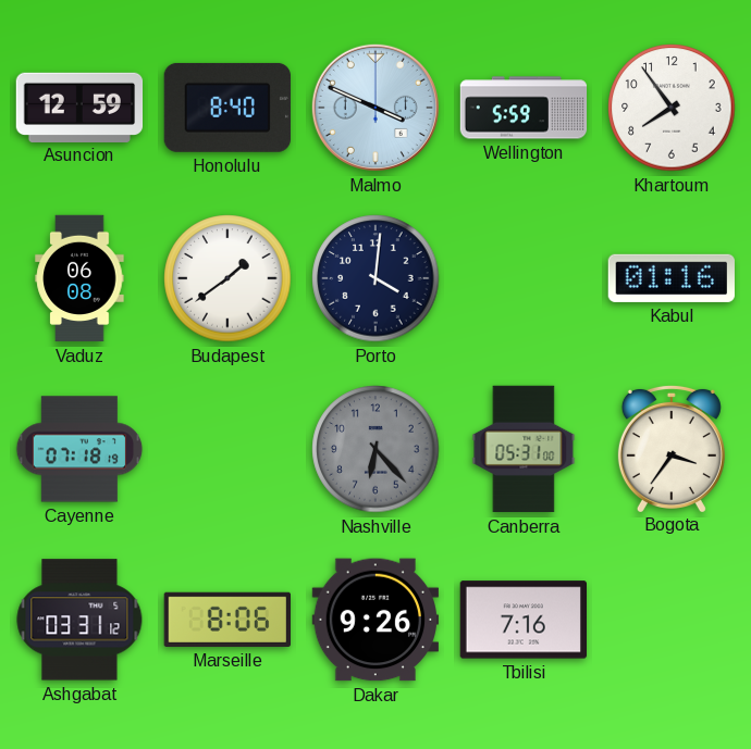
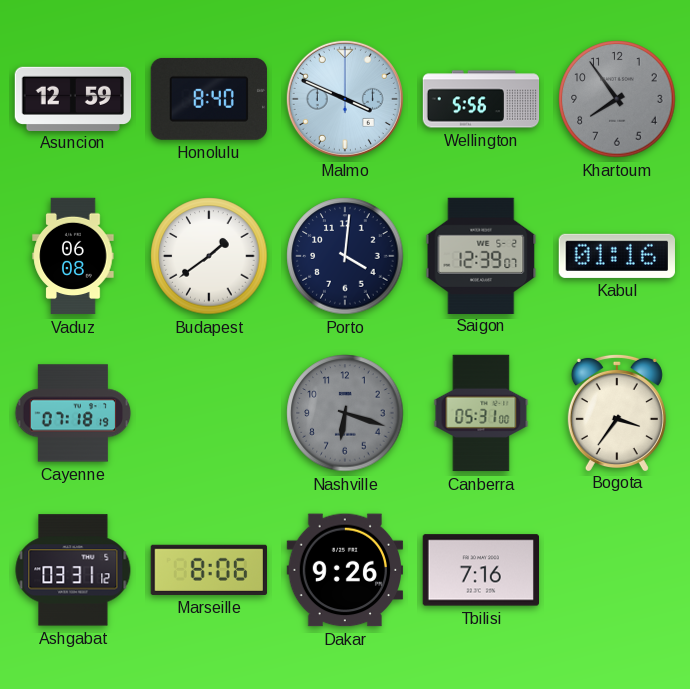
Wellington: 5:59 -> 5:56
Khartoum dial: white -> grey
Saigon: none -> 12:39
Nashville: 6:23 -> 6:18
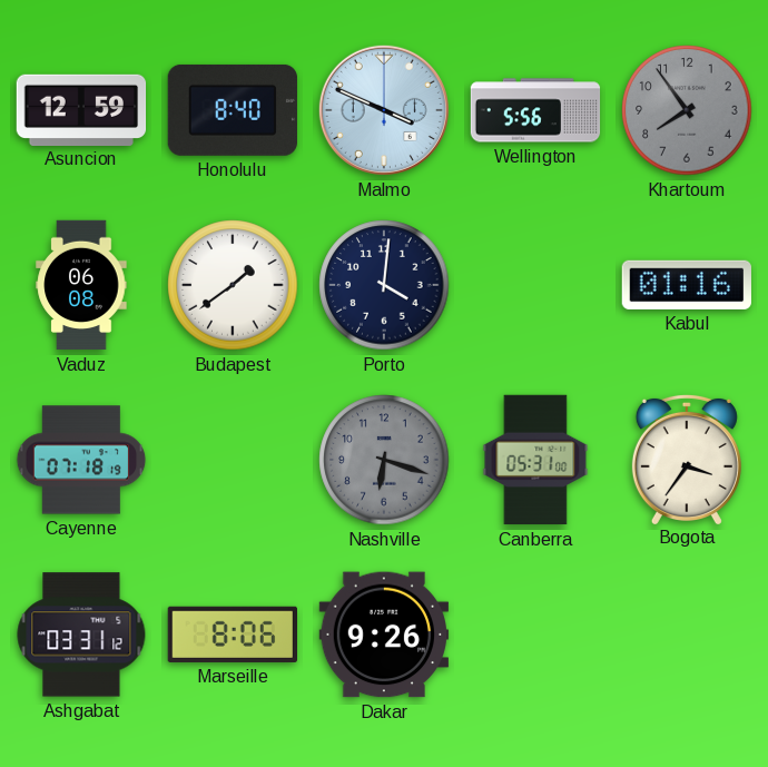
Saigon: 12:39 -> none
Tbilisi: 7:16 -> none
